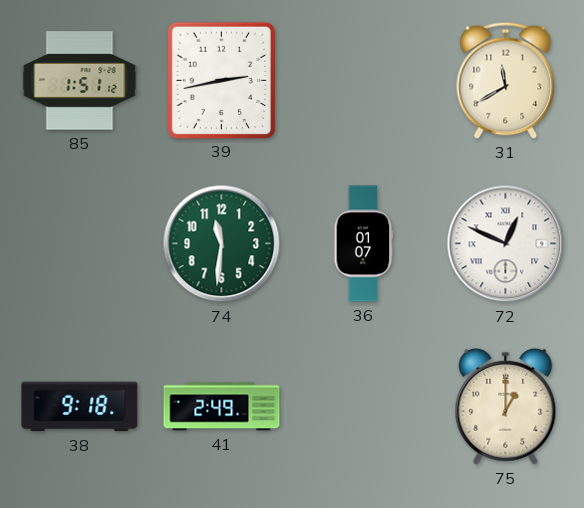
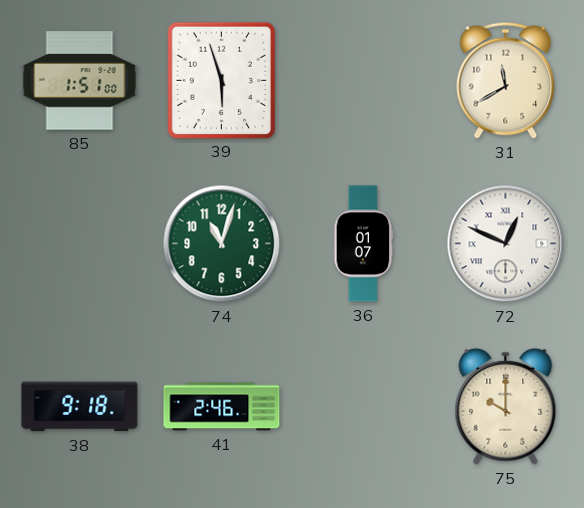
85: 1:51:12 -> 1:51:00
39: 2:43 -> 5:57
74: 11:31 -> 11:03
41: 2:49 -> 2:46
75: 1:00 -> 10:00
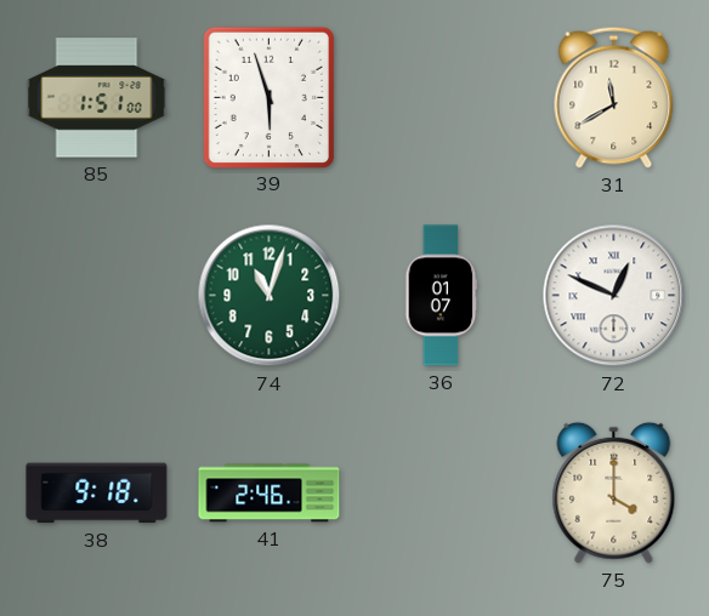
75: 10:00 -> 4:00
